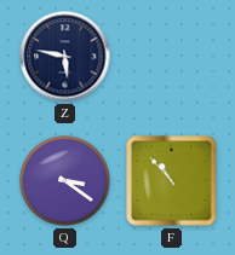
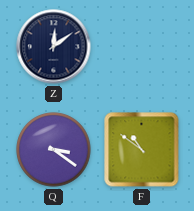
Z: 5:47 -> 12:09
F: 10:53 -> 10:51
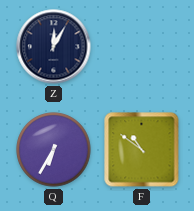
Z: 12:09 -> 12:05
Q: 3:21 -> 6:35
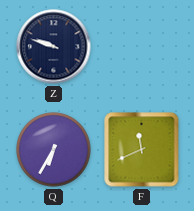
Z: 12:05 -> 9:48
F: 10:51 -> 11:41
